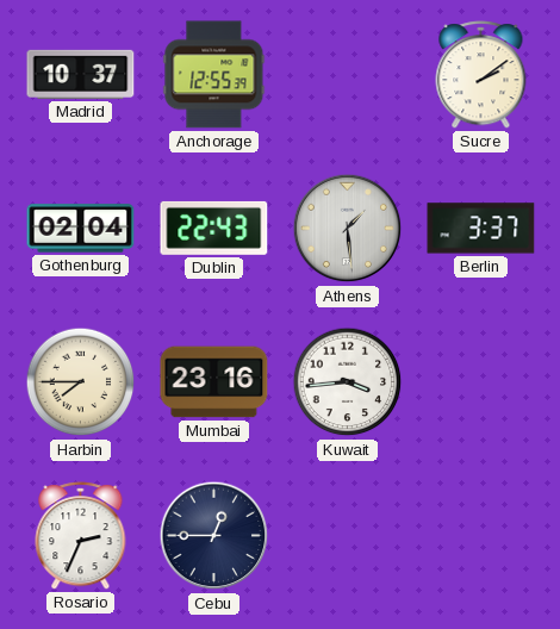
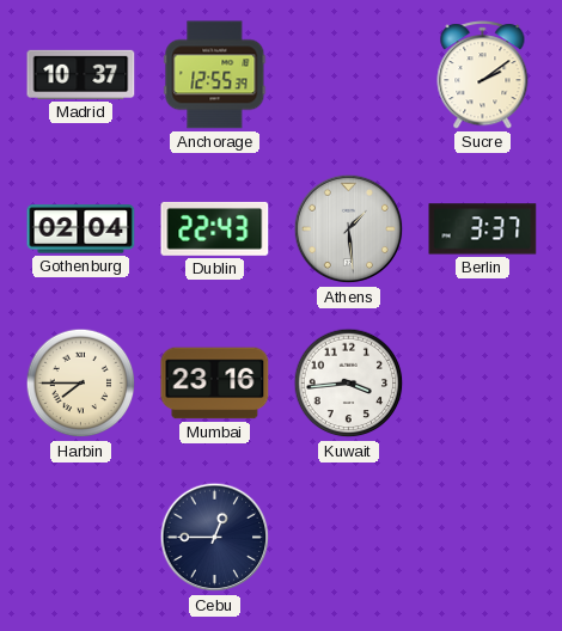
Rosario: 2:34 -> none
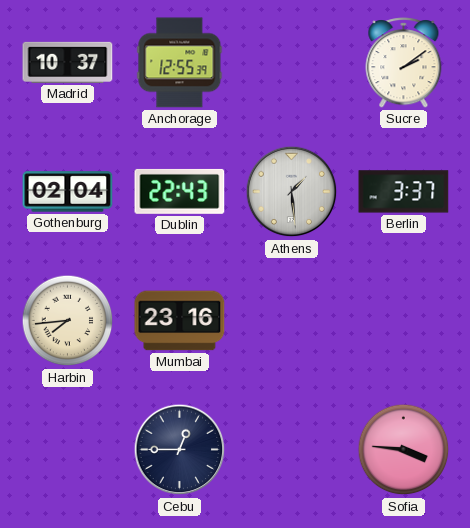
Harbin: 7:45 -> 7:44
Kuwait: 3:44 -> none
Sofia: none -> 3:46
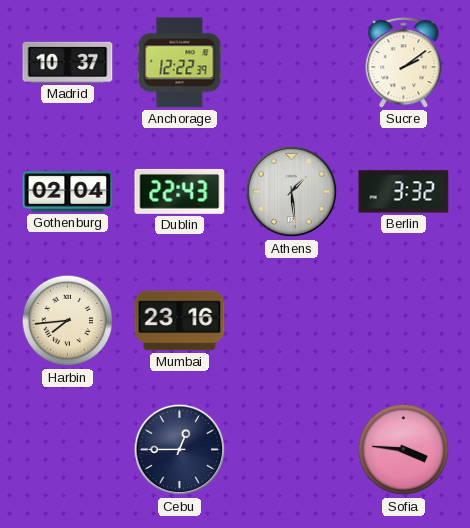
Anchorage: 12:55 -> 12:22
Berlin: 3:37 -> 3:32
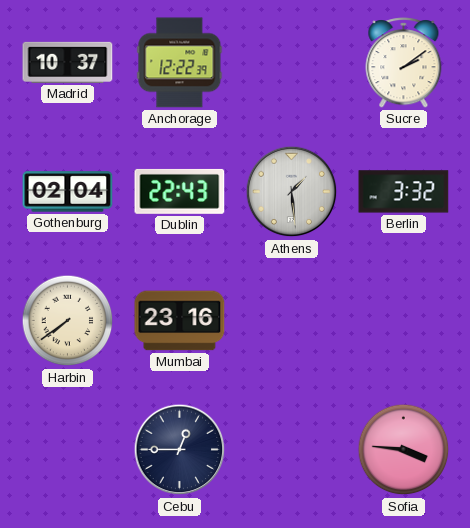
Harbin: 7:44 -> 7:39
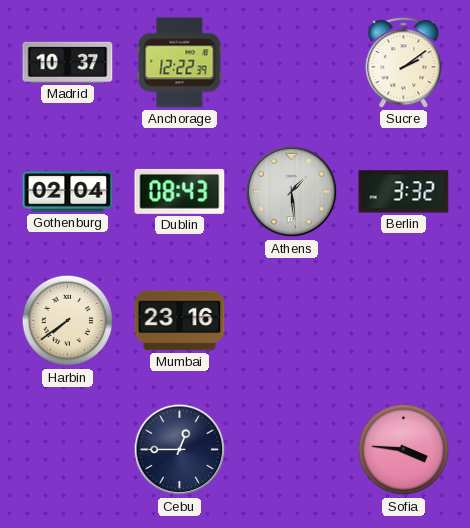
Dublin: 22:43 -> 08:43
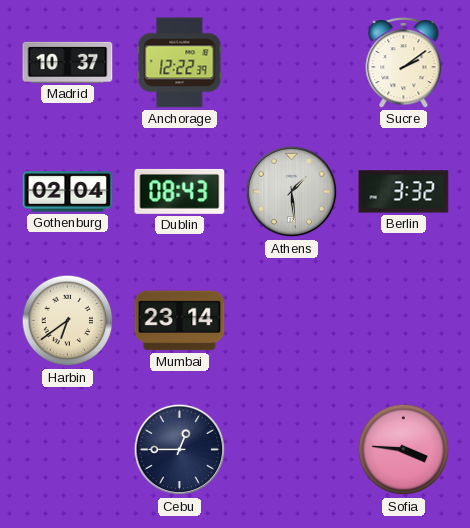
Harbin: 7:39 -> 6:39
Mumbai: 23:16 -> 23:14
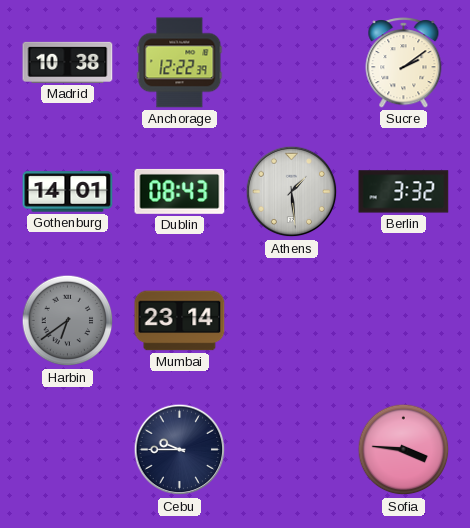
Madrid: 10:37 -> 10:38
Gothenburg: 02:04 -> 14:01
Harbin dial: cream -> grey
Cebu: 12:45 -> 9:45
